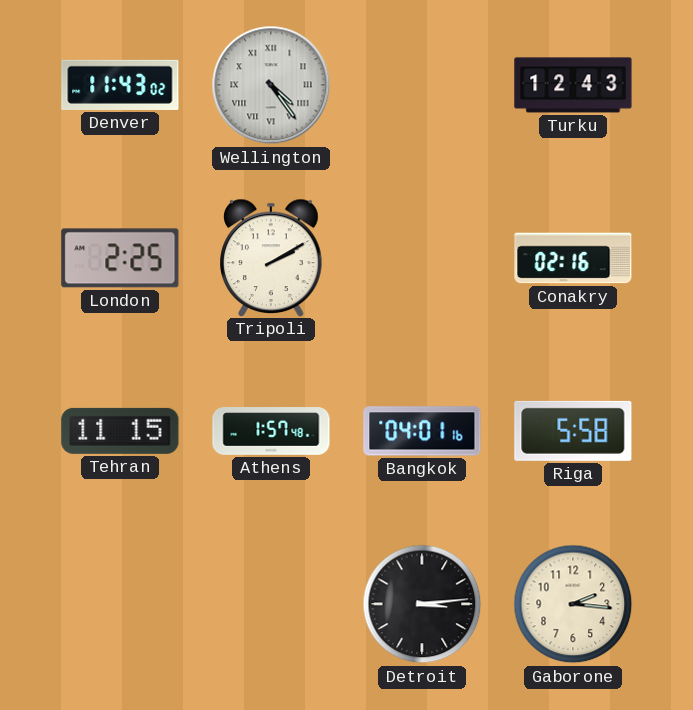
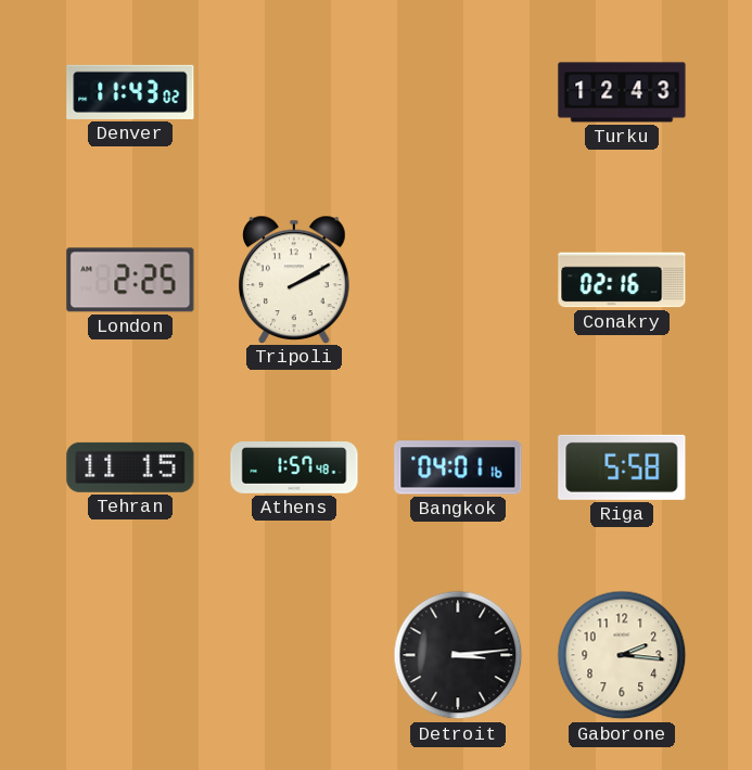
Wellington: 4:24 -> none
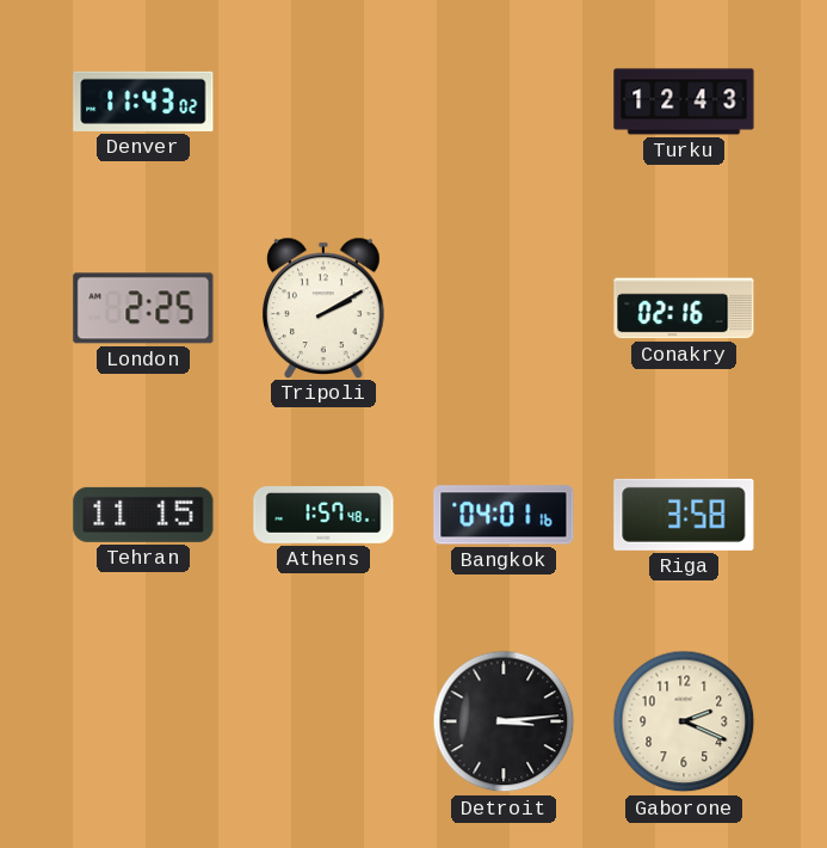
Riga: 5:58 -> 3:58
Gaborone: 2:16 -> 2:19
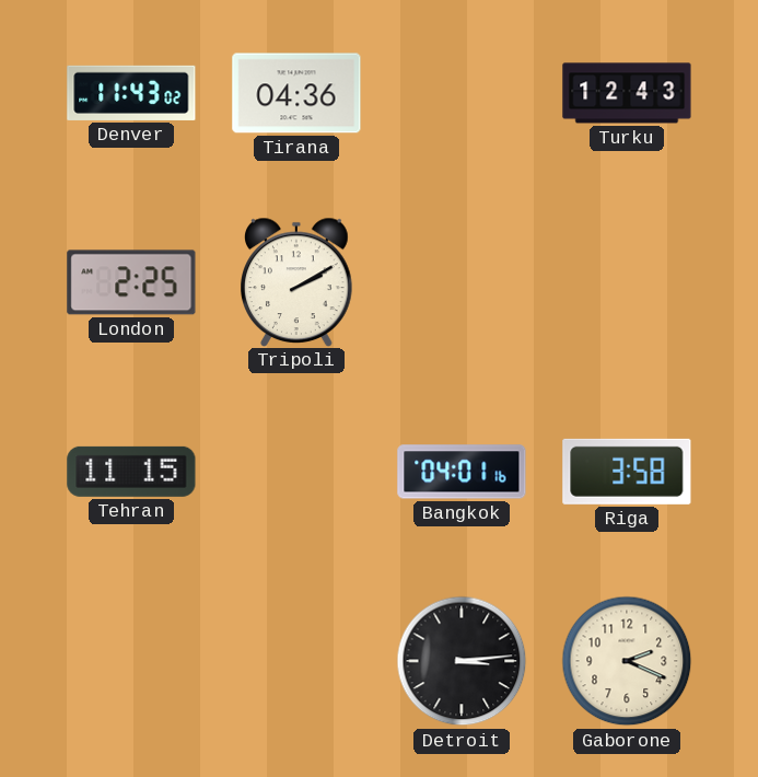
Tirana: none -> 04:36
Conakry: 02:16 -> none
Athens: 1:57 -> none
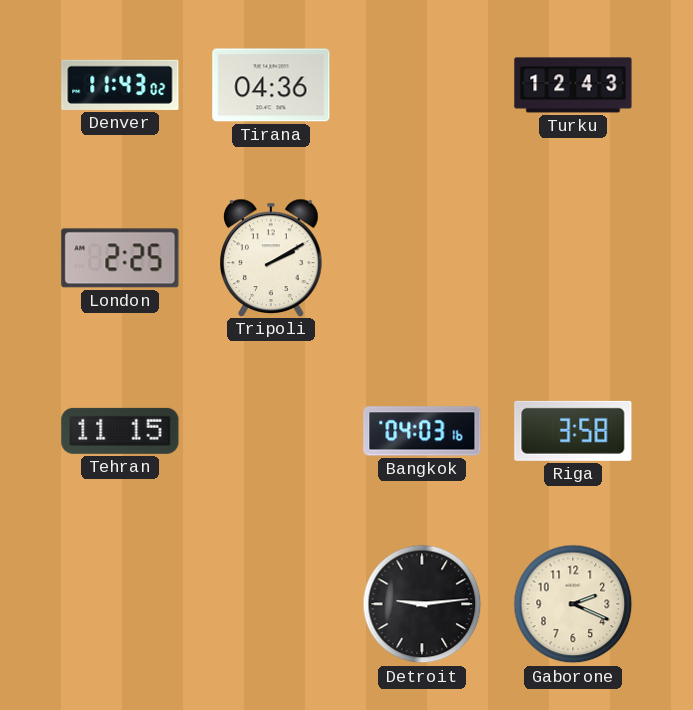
Bangkok: 04:01 -> 04:03
Detroit: 3:14 -> 9:14
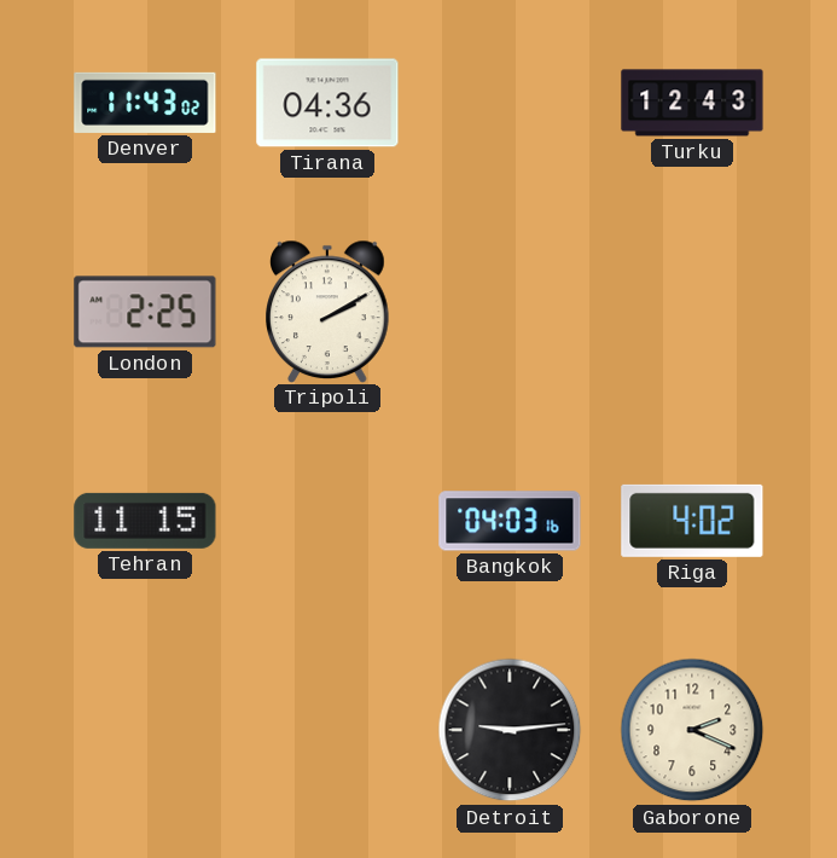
Riga: 3:58 -> 4:02
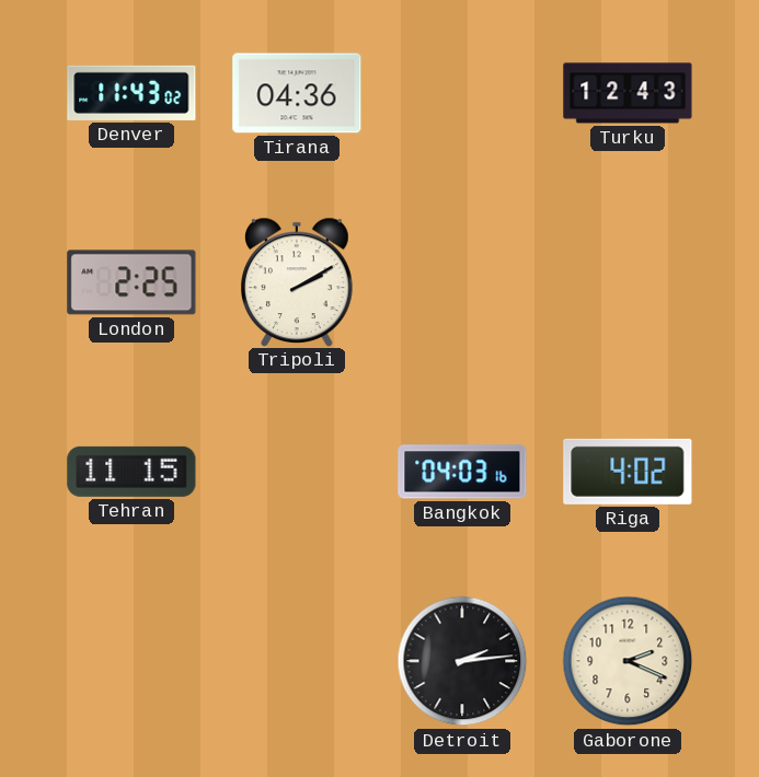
Detroit: 9:14 -> 2:14
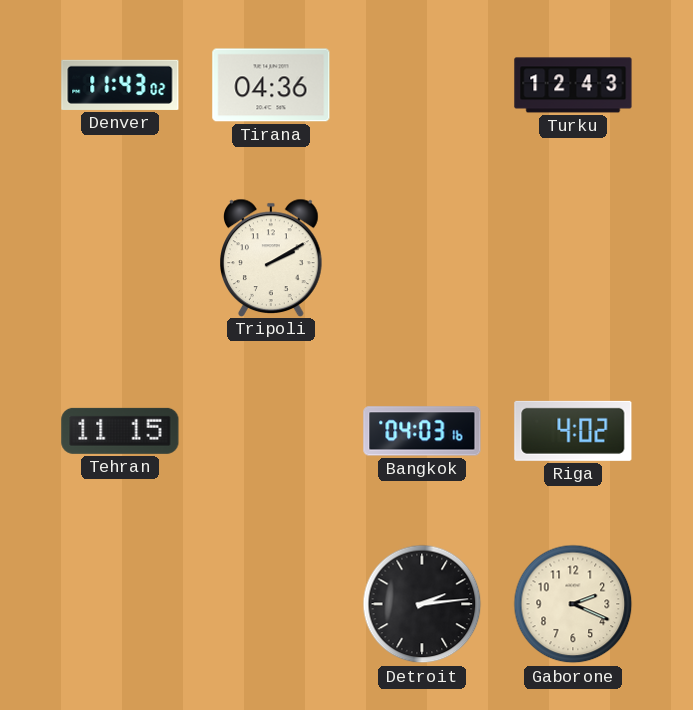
London: 2:25 -> none
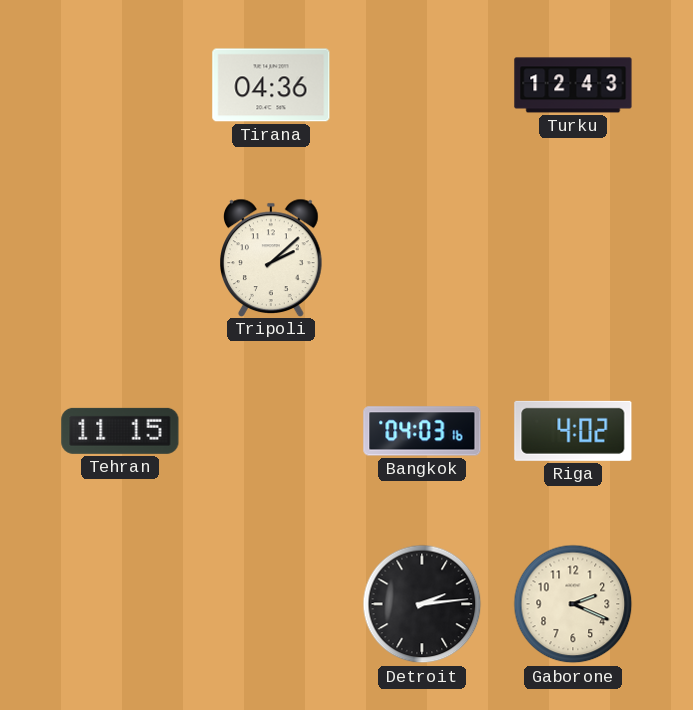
Denver: 11:43 -> none
Tripoli: 2:10 -> 2:08
